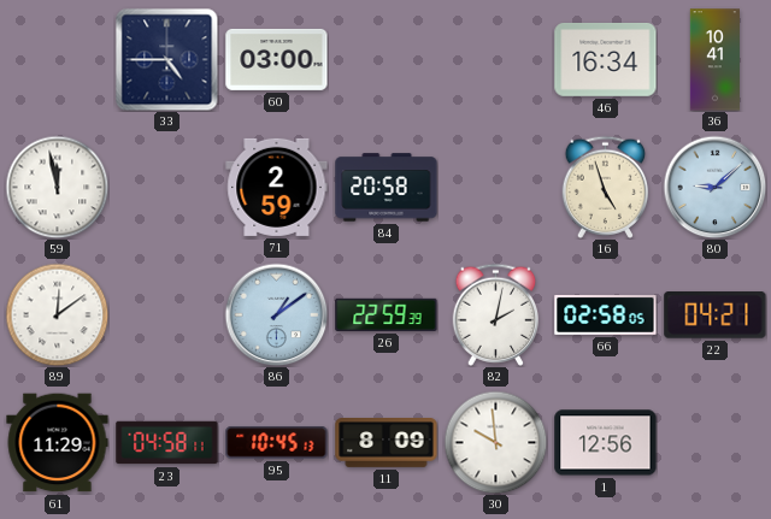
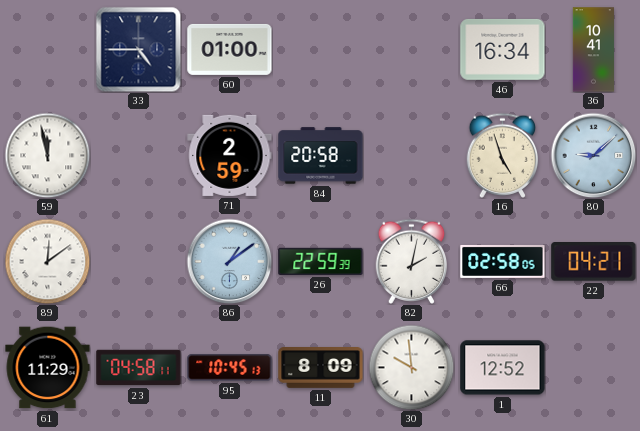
60: 03:00 -> 01:00
1: 12:56 -> 12:52
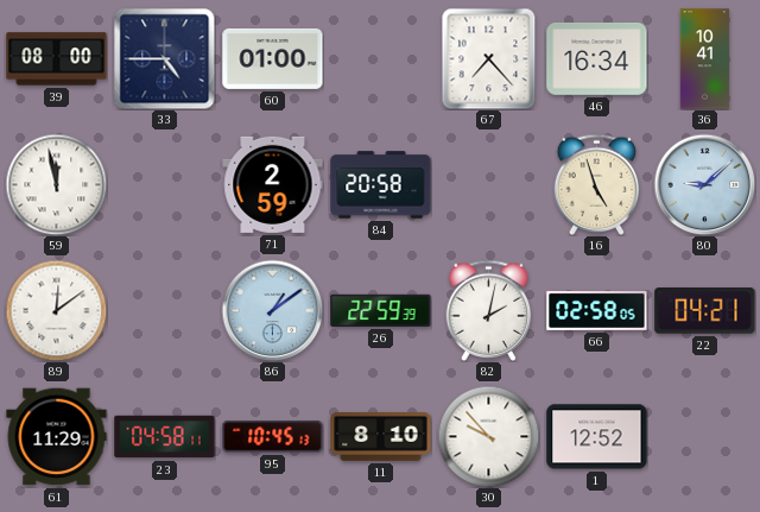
39: none -> 08:00
67: none -> 7:23
11: 8:09 -> 8:10
30: 9:59 -> 9:53
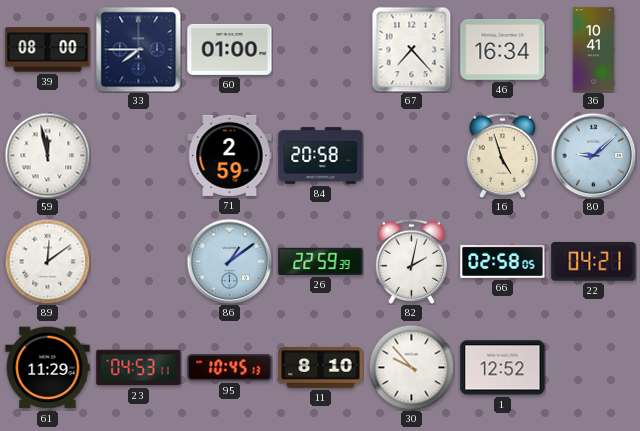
33: 4:45 -> 7:45
23: 04:58 -> 04:53
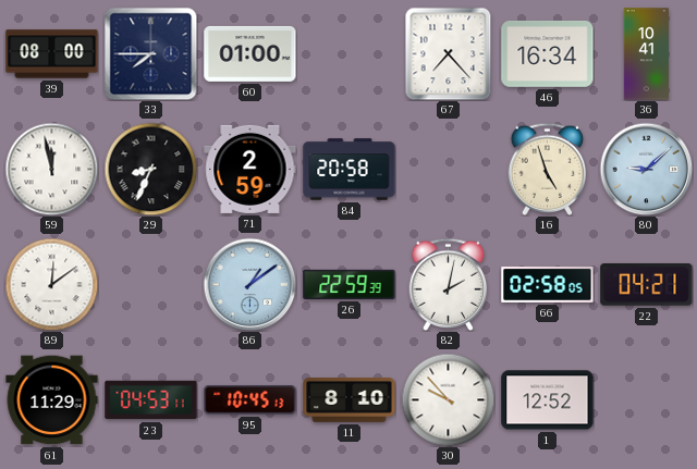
29: none -> 8:34
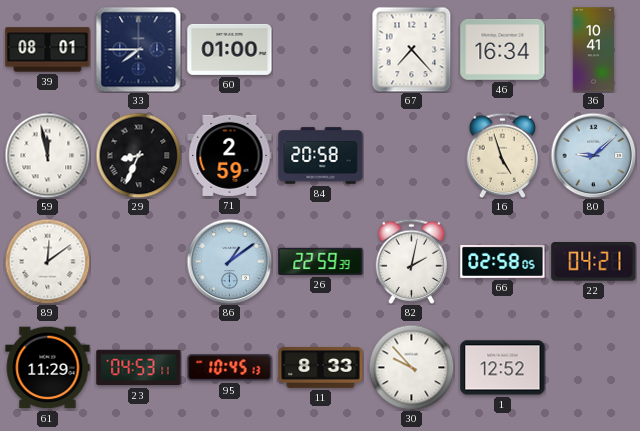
39: 08:00 -> 08:01
11: 8:10 -> 8:33
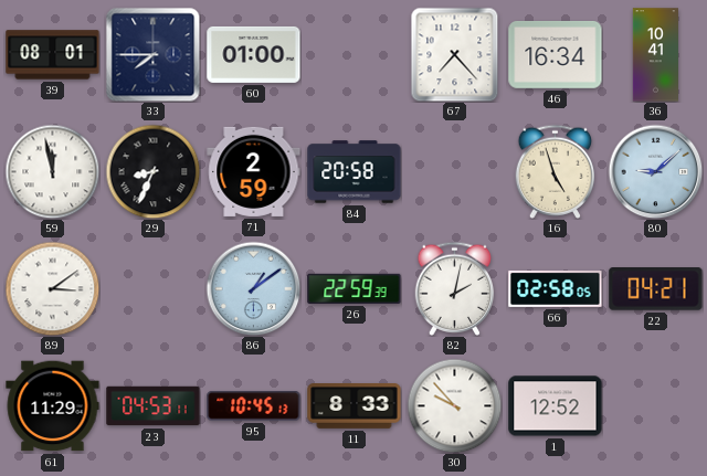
89: 12:09 -> 3:09
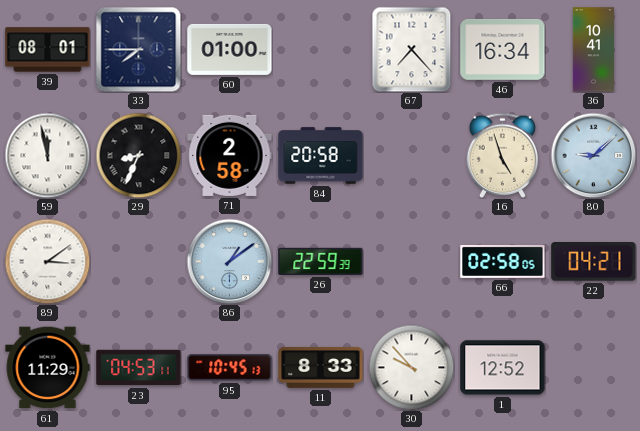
71: 2:59 -> 2:58
82: 2:02 -> none
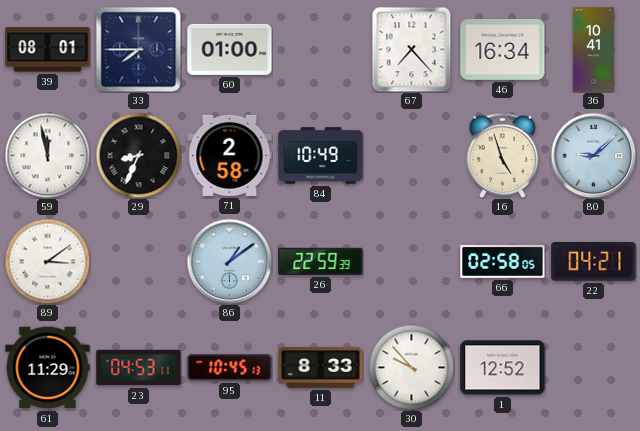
84: 20:58 -> 10:49
